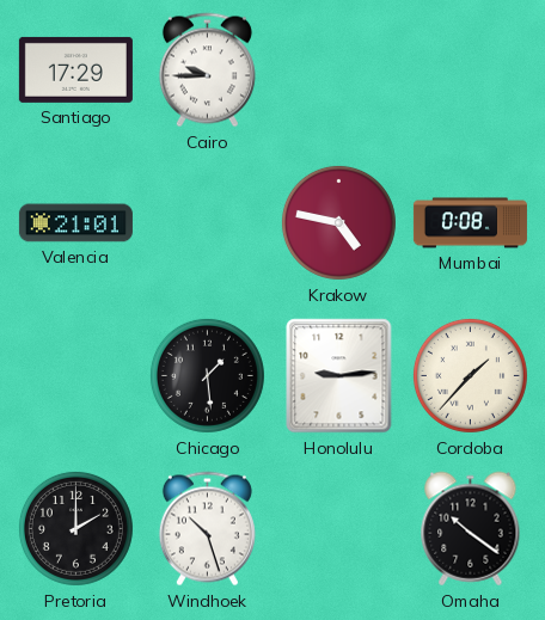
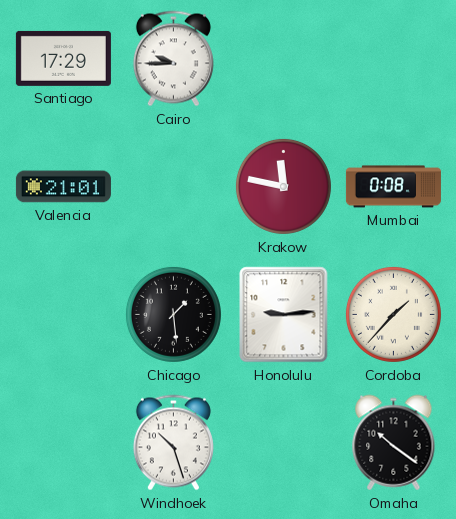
Krakow: 4:47 -> 11:47
Pretoria: 2:00 -> none
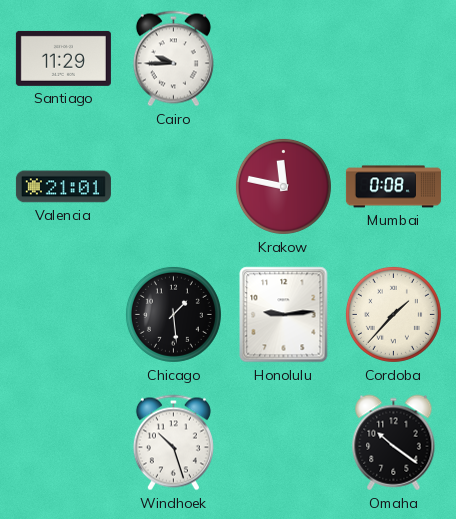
Santiago: 17:29 -> 11:29
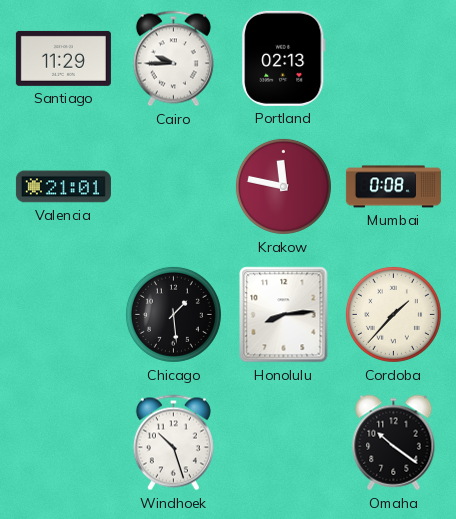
Portland: none -> 02:13
Honolulu: 9:14 -> 8:14
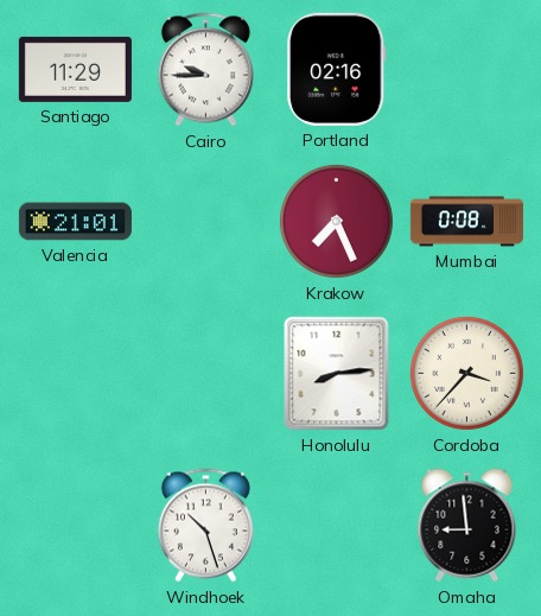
Portland: 02:13 -> 02:16
Krakow: 11:47 -> 7:26
Chicago: 1:29 -> none
Cordoba: 1:37 -> 3:37
Omaha: 10:21 -> 8:59
